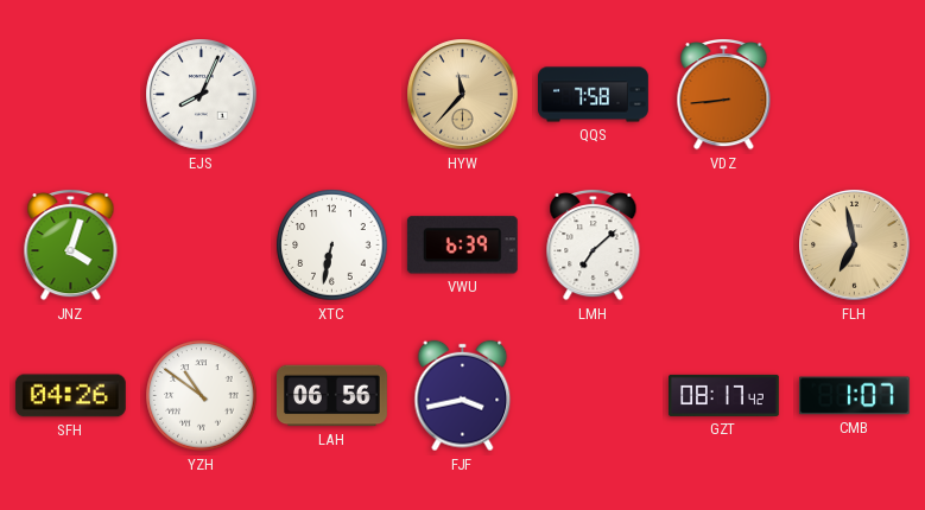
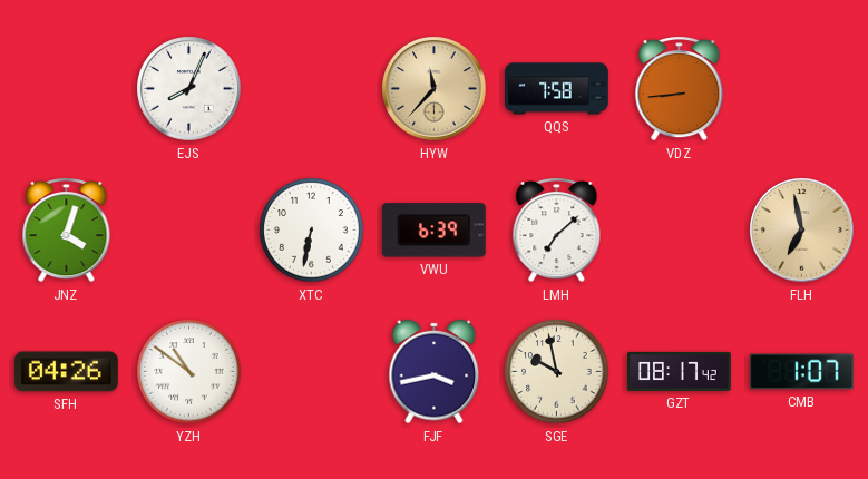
LAH: 06:56 -> none
SGE: none -> 9:58
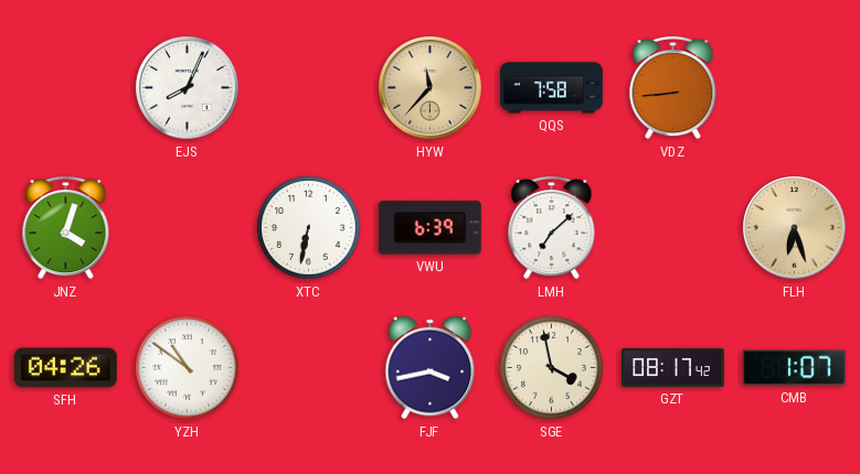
FLH: 6:58 -> 6:27
SGE: 9:58 -> 3:58
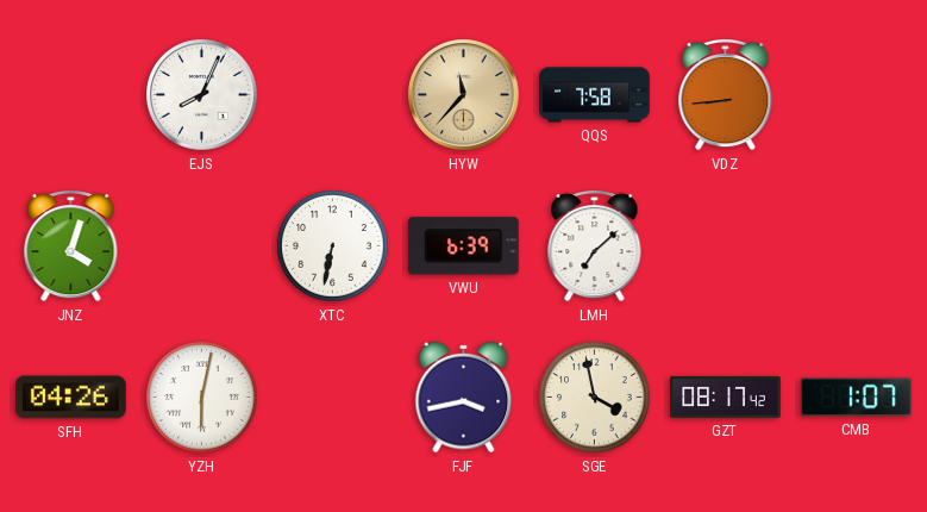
FLH: 6:27 -> none
YZH: 10:51 -> 6:02
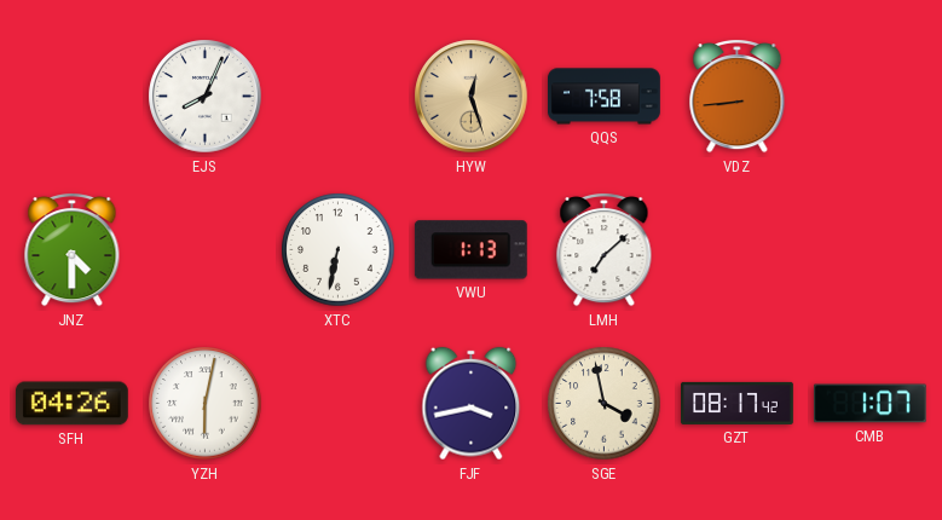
HYW: 11:37 -> 12:27
JNZ: 4:03 -> 4:30
VWU: 6:39 -> 1:13
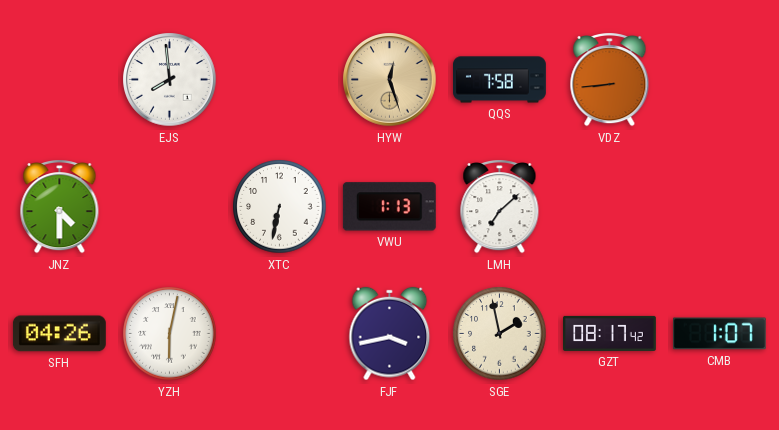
EJS: 8:04 -> 7:59
SGE: 3:58 -> 1:58
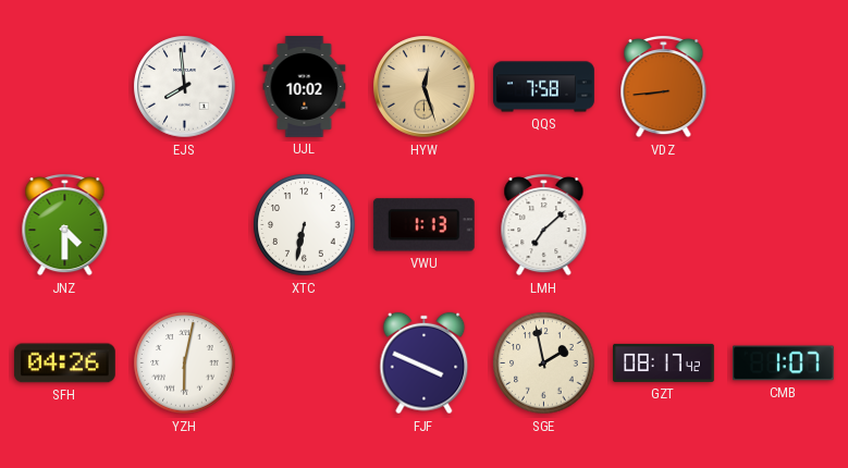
UJL: none -> 10:02
FJF: 3:43 -> 3:49
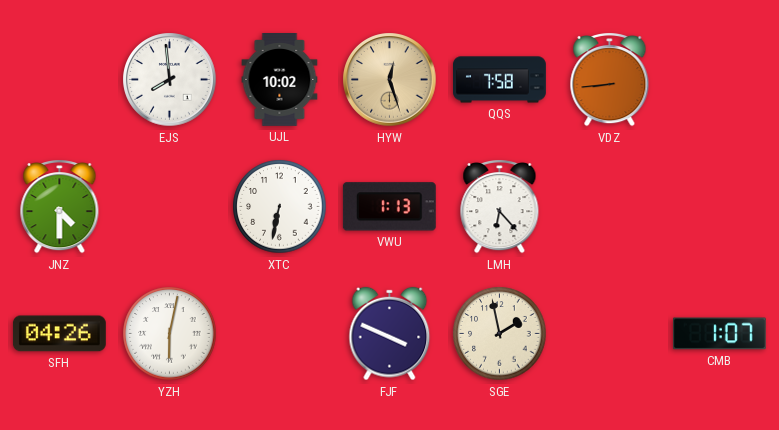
LMH: 7:08 -> 6:23
GZT: 08:17 -> none
